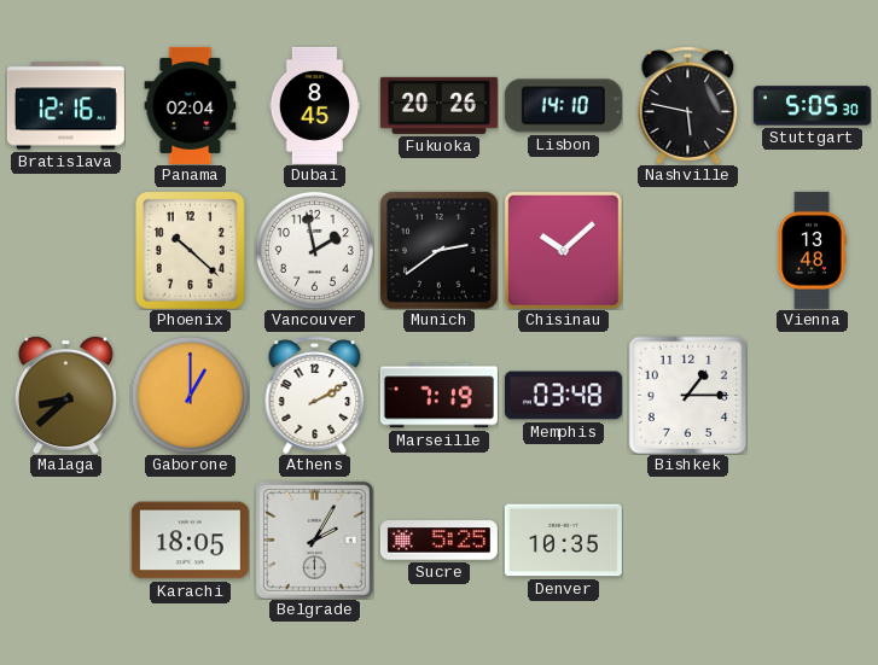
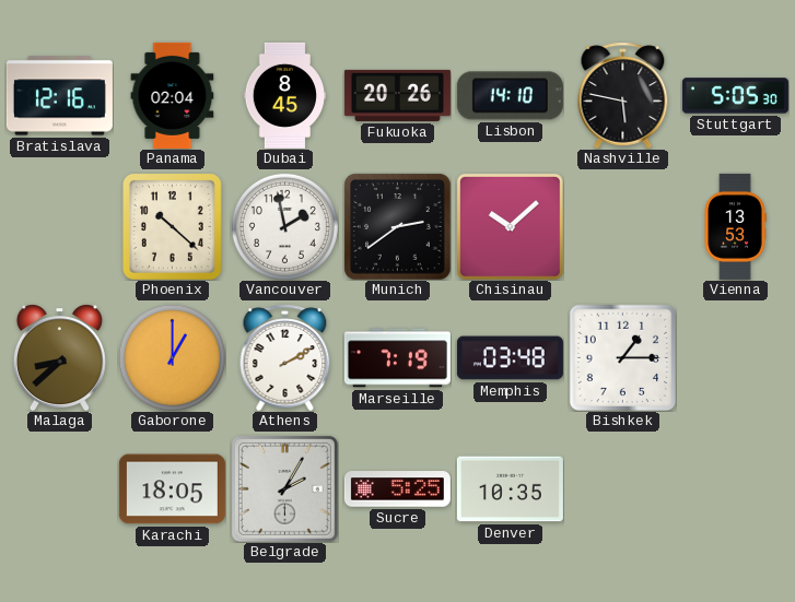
Vienna: 13:48 -> 13:53
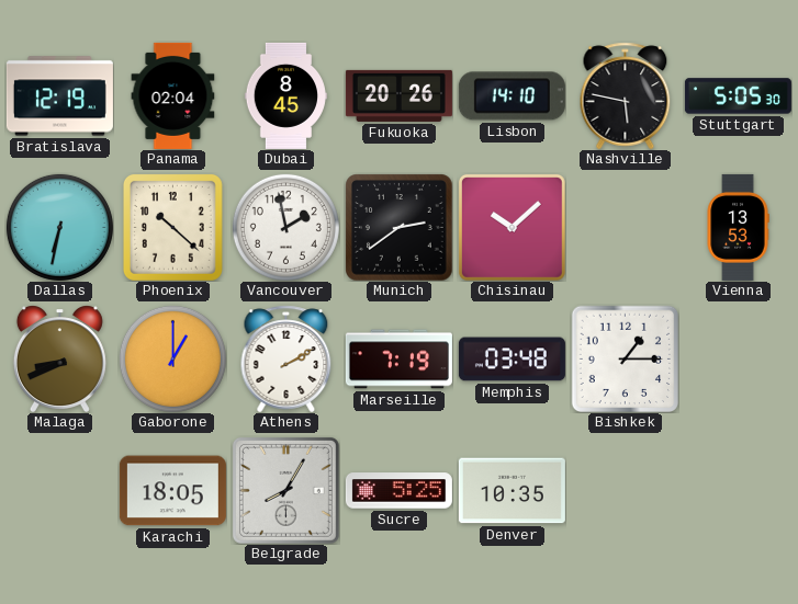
Bratislava: 12:16 -> 12:19
Dallas: none -> 6:32
Malaga: 8:38 -> 8:41
Belgrade: 2:05 -> 8:05
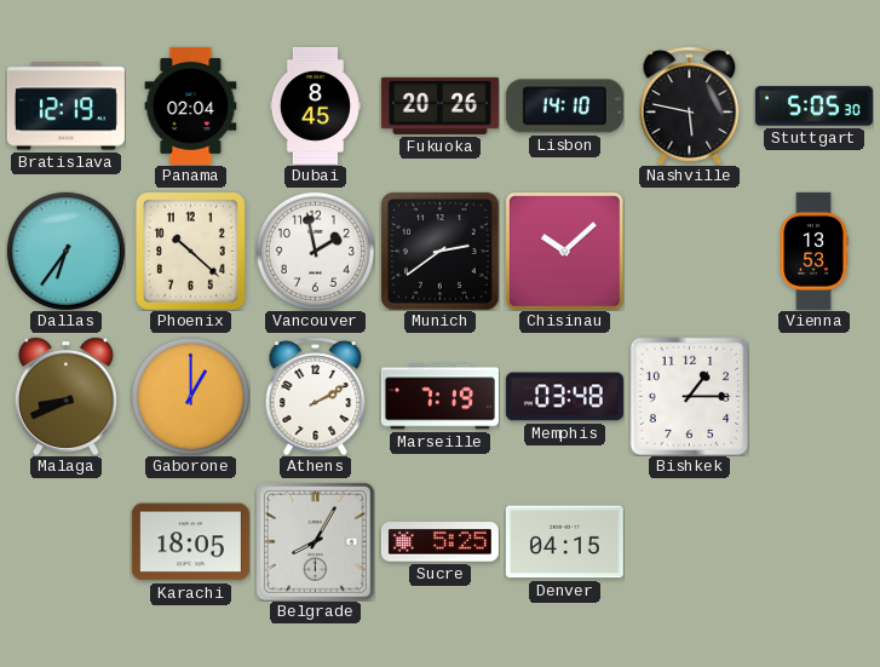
Dallas: 6:32 -> 6:36
Denver: 10:35 -> 04:15
